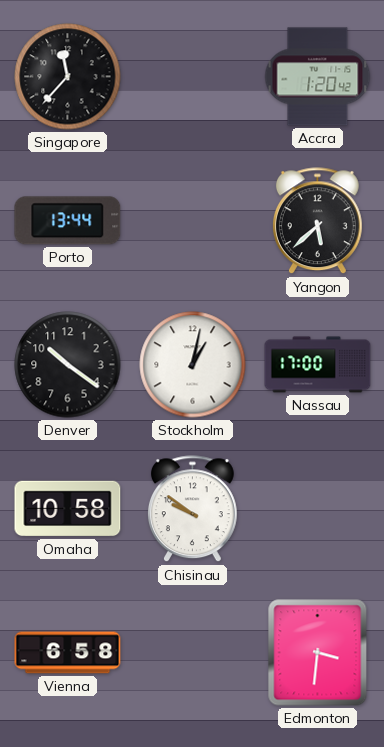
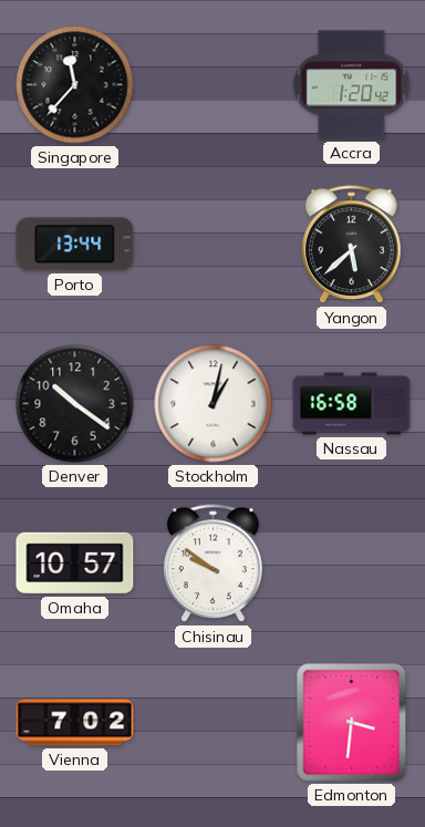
Nassau: 17:00 -> 16:58
Omaha: 10:58 -> 10:57
Vienna: 6:58 -> 7:02
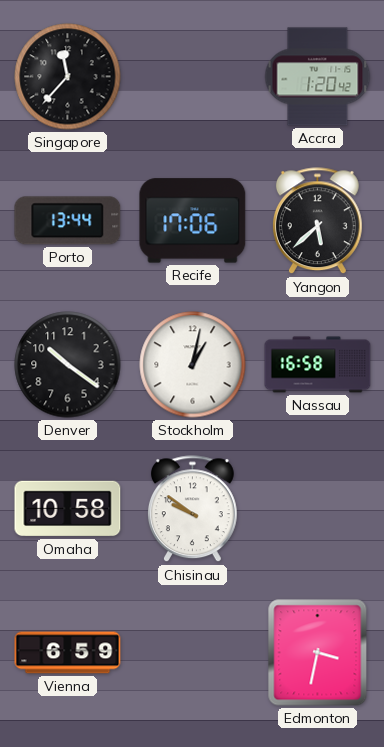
Recife: none -> 17:06
Omaha: 10:57 -> 10:58
Vienna: 7:02 -> 6:59
Edmonton: 3:31 -> 3:32
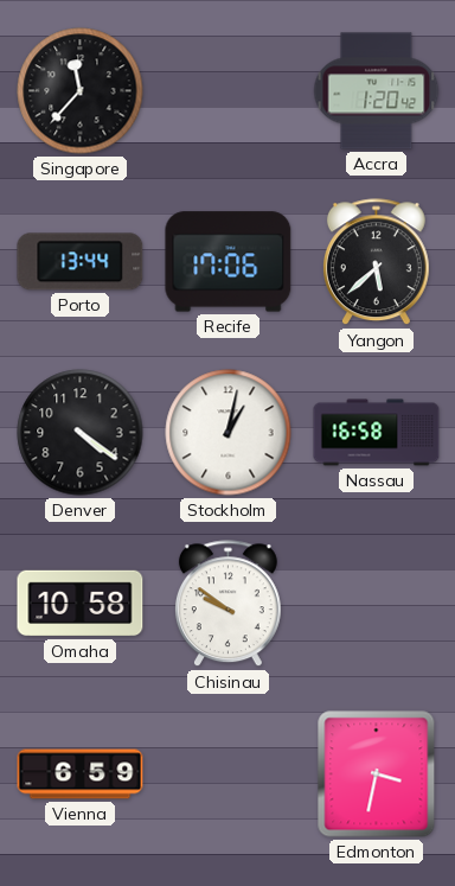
Denver: 10:21 -> 4:21
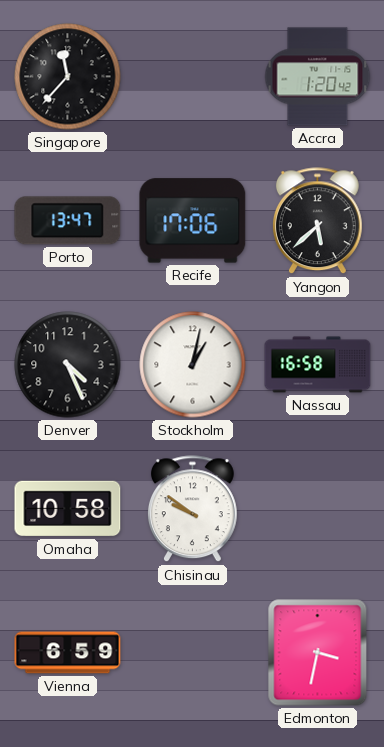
Porto: 13:44 -> 13:47
Denver: 4:21 -> 4:26
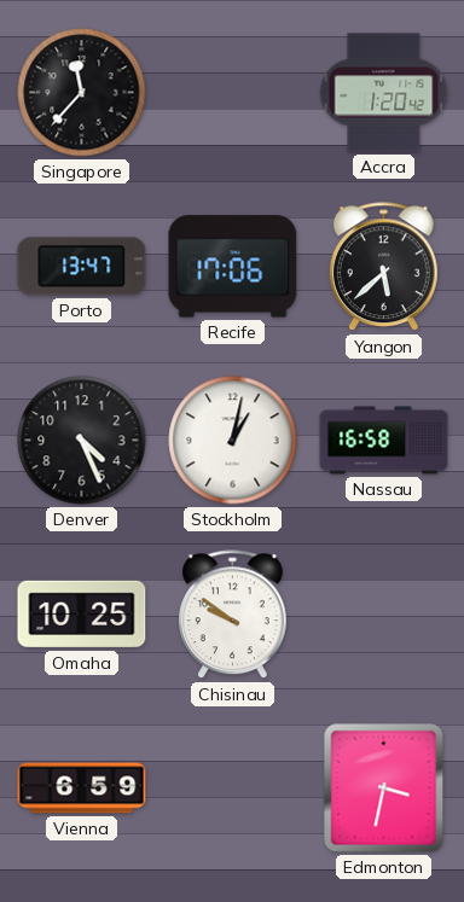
Omaha: 10:58 -> 10:25
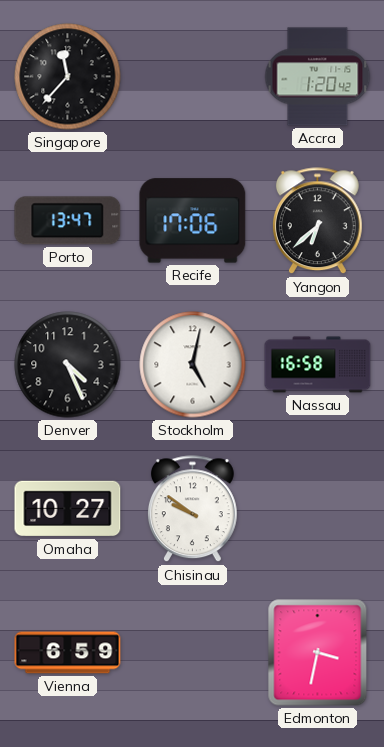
Yangon: 5:38 -> 6:38
Stockholm: 1:02 -> 5:02
Omaha: 10:25 -> 10:27
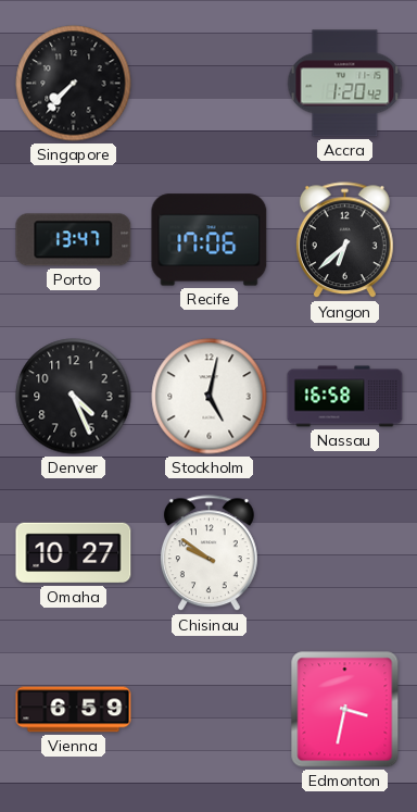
Singapore: 11:37 -> 7:37
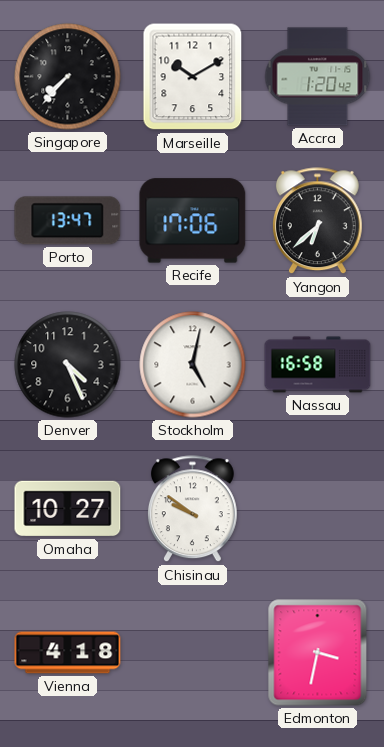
Marseille: none -> 10:10
Vienna: 6:59 -> 4:18
